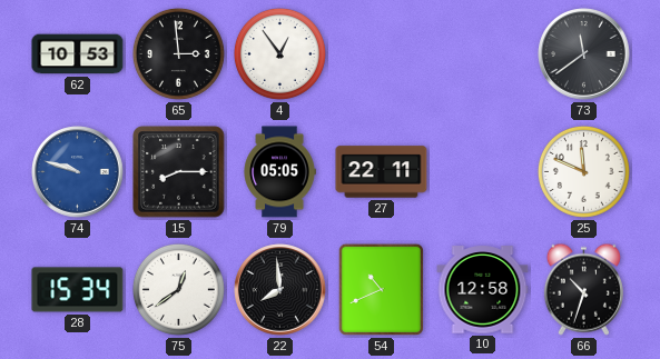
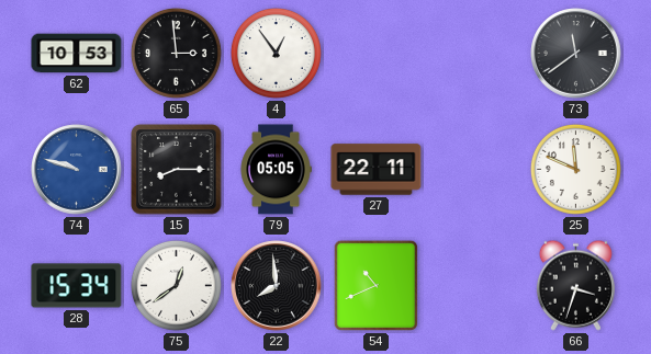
10: 12:58 -> none
66: 10:33 -> 3:33
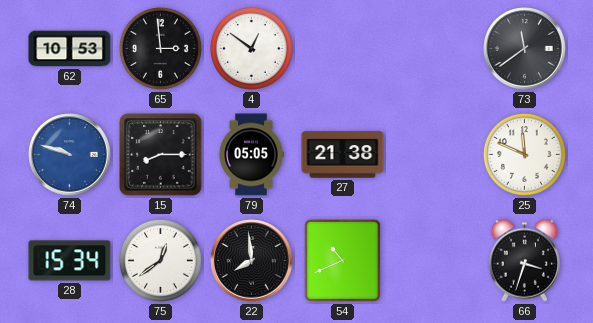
4: 12:54 -> 12:51
27: 22:11 -> 21:38
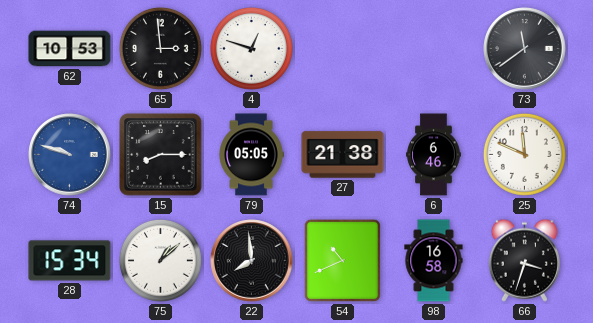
4: 12:51 -> 12:48
6: none -> 6:46
75: 12:39 -> 1:08
98: none -> 16:58
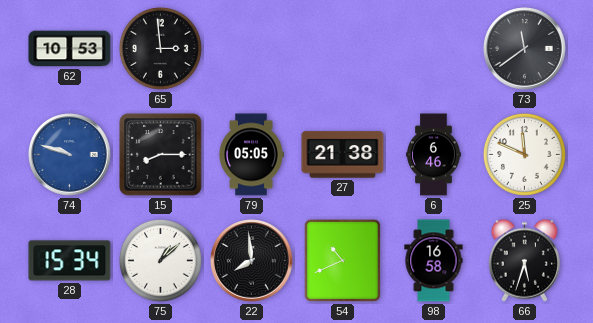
4: 12:48 -> none
66: 3:33 -> 5:33
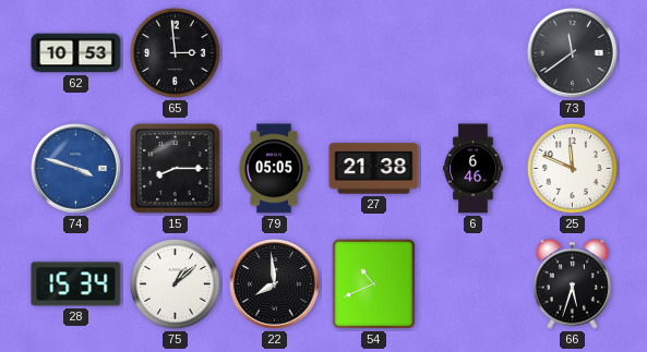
74: 9:48 -> 3:48
98: 16:58 -> none
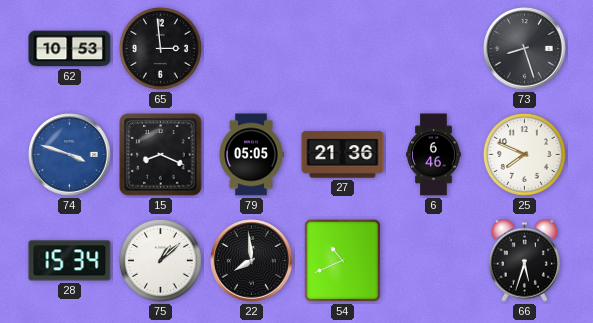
73: 11:39 -> 8:27
15: 8:15 -> 8:19
27: 21:38 -> 21:36
25: 11:49 -> 7:49
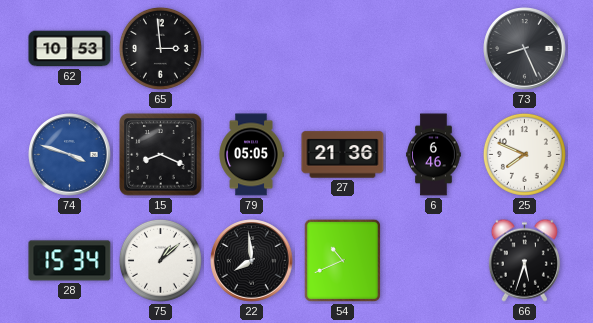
73: 8:27 -> 8:26
